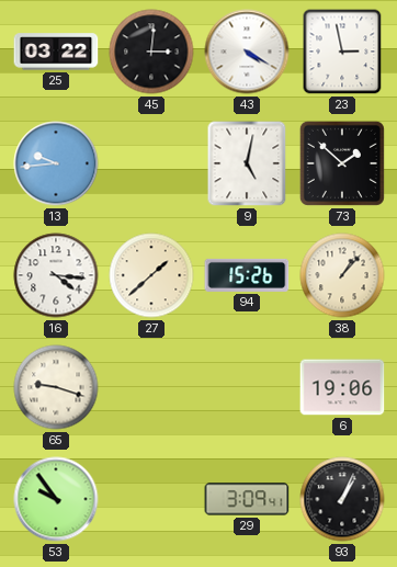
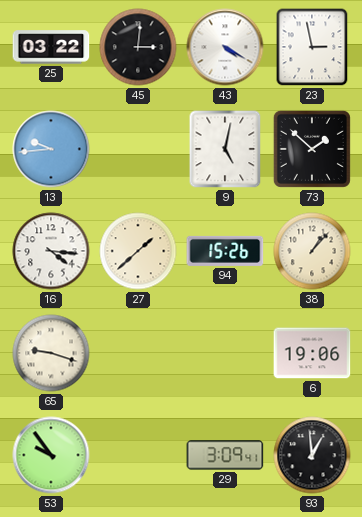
93: 1:04 -> 12:59
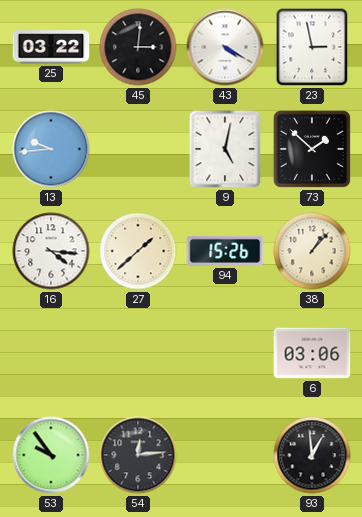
65: 9:18 -> none
6: 19:06 -> 03:06
54: none -> 12:14
29: 3:09 -> none
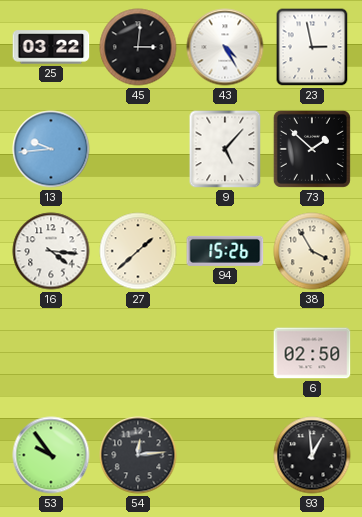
43: 4:20 -> 4:25
9: 5:02 -> 5:07
38: 1:07 -> 3:55
6: 03:06 -> 02:50
